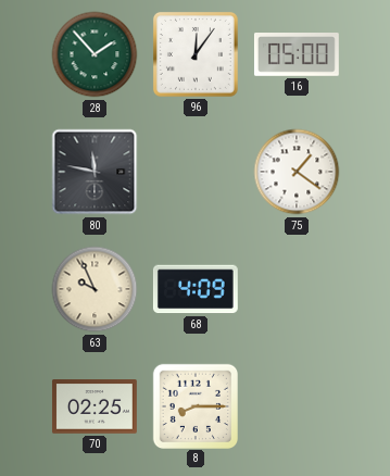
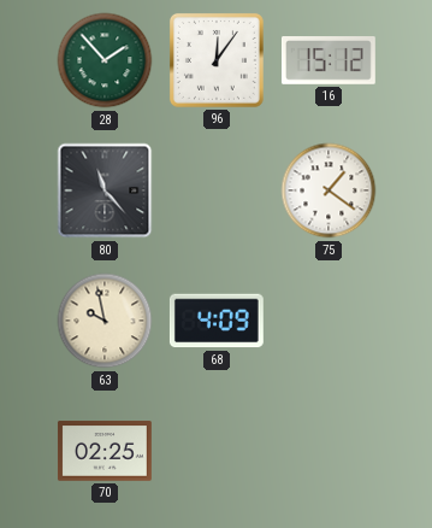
16: 05:00 -> 15:12
80: 11:47 -> 11:23
63: 9:56 -> 9:58
8: 8:15 -> none
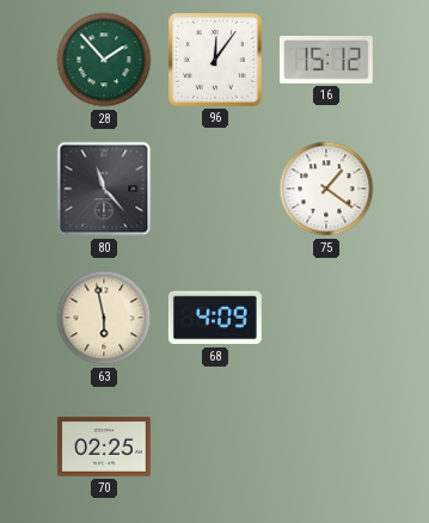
63: 9:58 -> 5:58
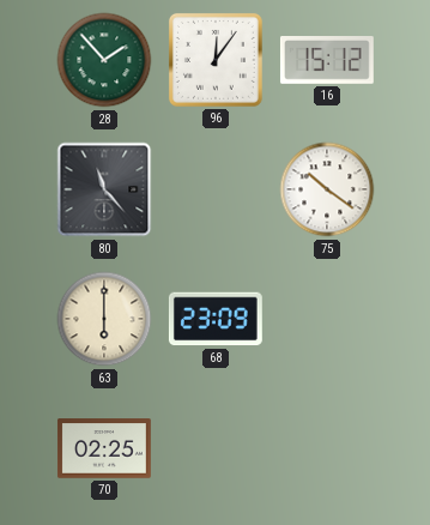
75: 1:21 -> 10:21
63: 5:58 -> 6:00
68: 4:09 -> 23:09
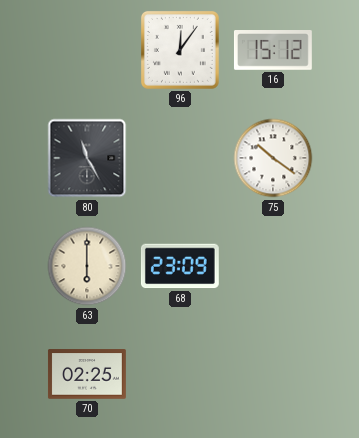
28: 1:53 -> none
80: 11:23 -> 11:25
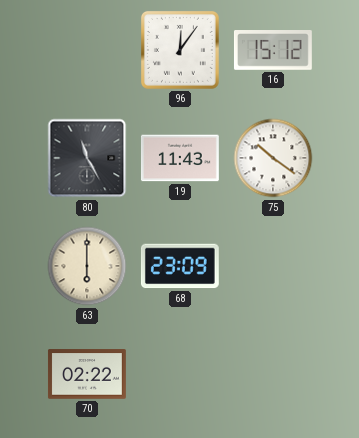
19: none -> 11:43
70: 02:25 -> 02:22
